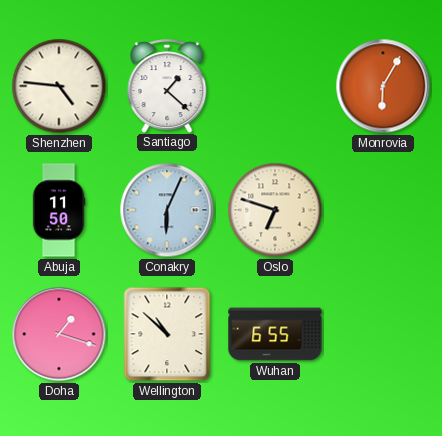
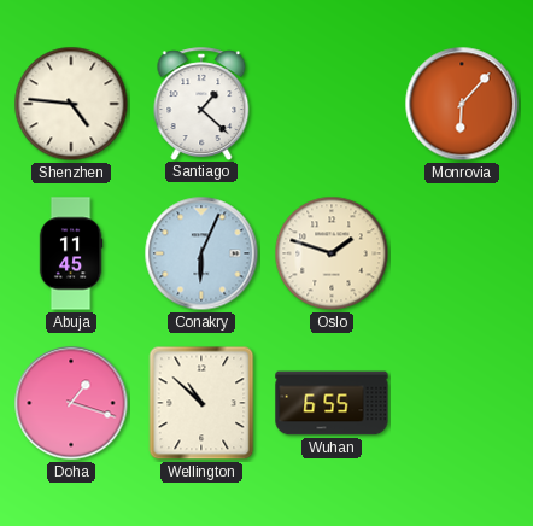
Monrovia: 6:05 -> 6:07
Abuja: 11:50 -> 11:45
Oslo: 6:48 -> 1:48
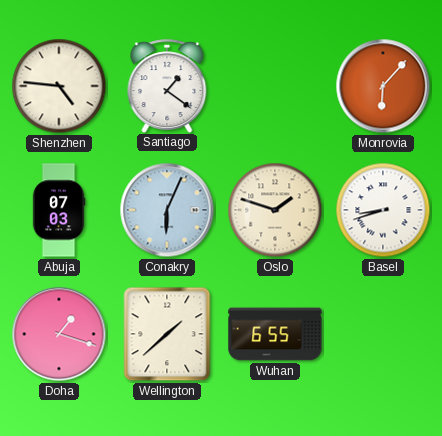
Santiago: 1:22 -> 1:21
Abuja: 11:45 -> 07:03
Basel: none -> 8:42
Wellington: 10:52 -> 1:38
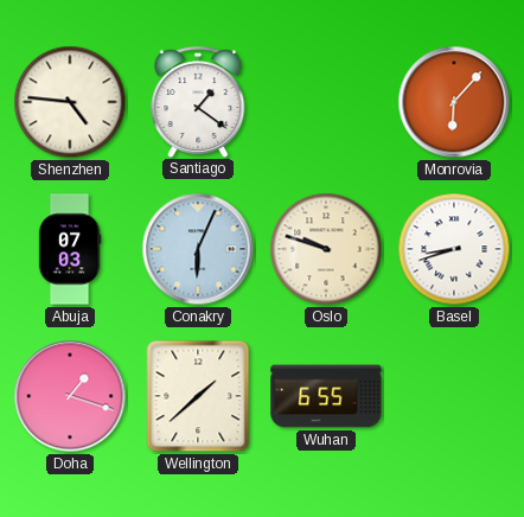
Oslo: 1:48 -> 9:48
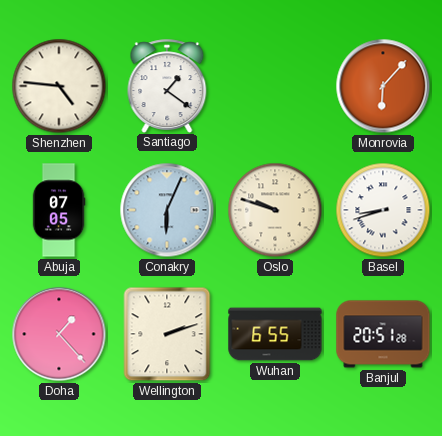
Abuja: 07:03 -> 07:05
Doha: 1:18 -> 1:23
Wellington: 1:38 -> 2:12
Banjul: none -> 20:51
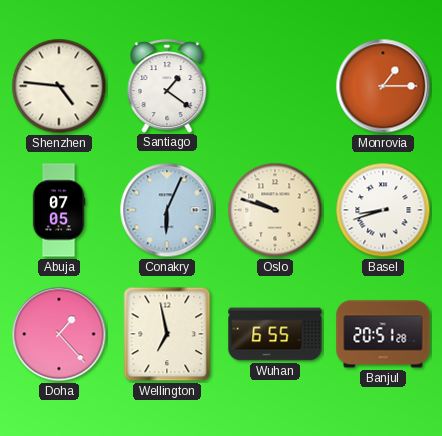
Monrovia: 6:07 -> 1:15
Wellington: 2:12 -> 6:58
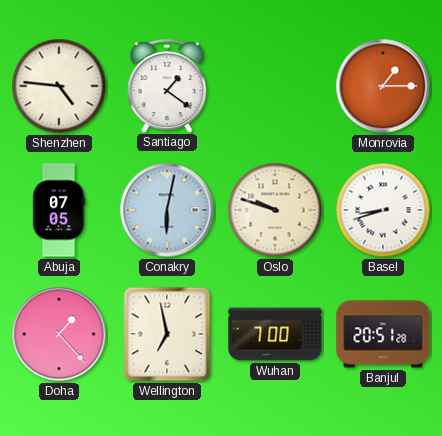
Conakry: 6:04 -> 6:02
Wuhan: 6:55 -> 7:00
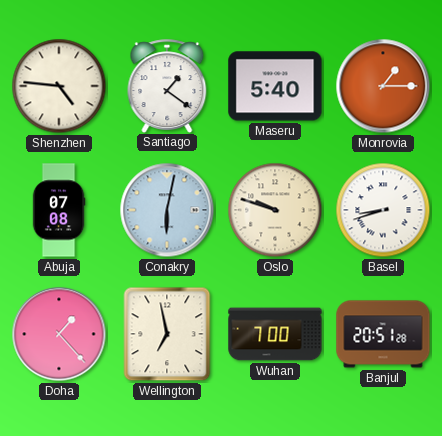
Maseru: none -> 5:40
Abuja: 07:05 -> 07:08
